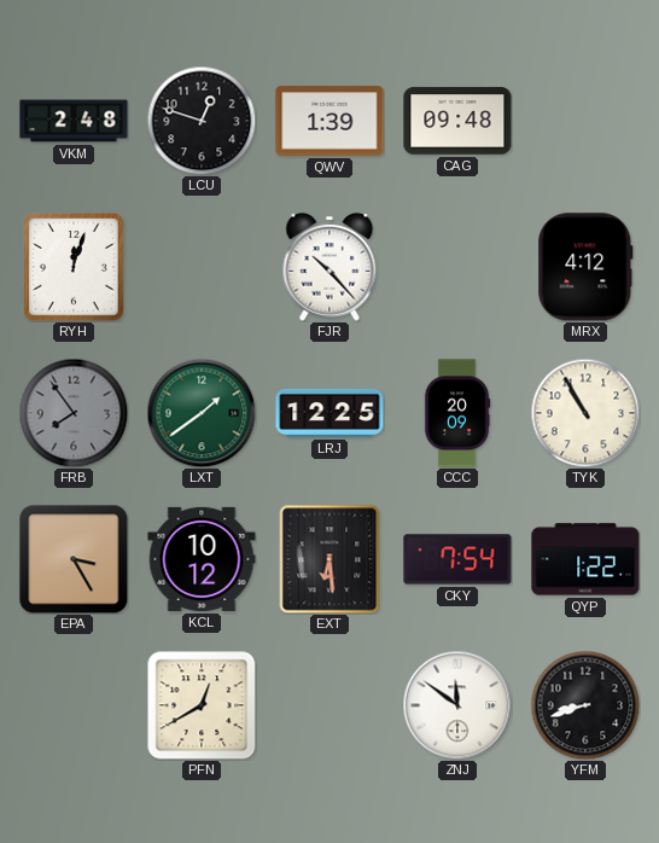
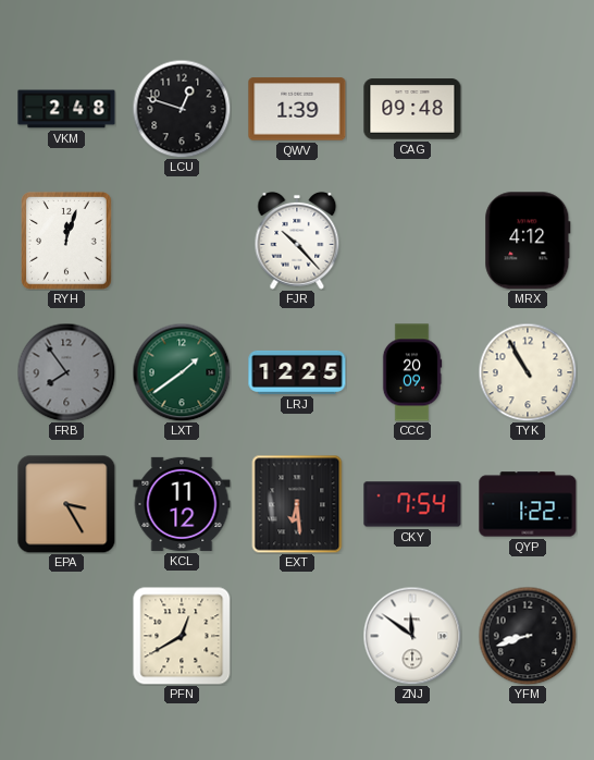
KCL: 10:12 -> 11:12
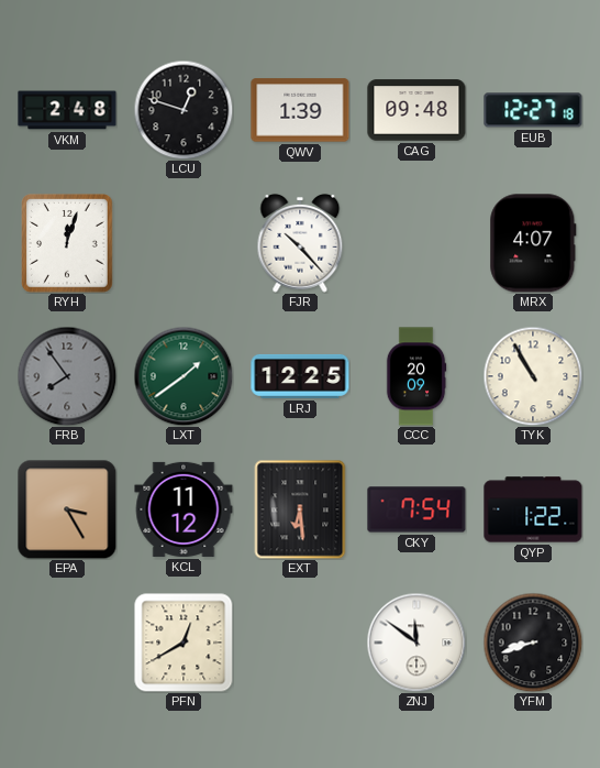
EUB: none -> 12:27
MRX: 4:12 -> 4:07
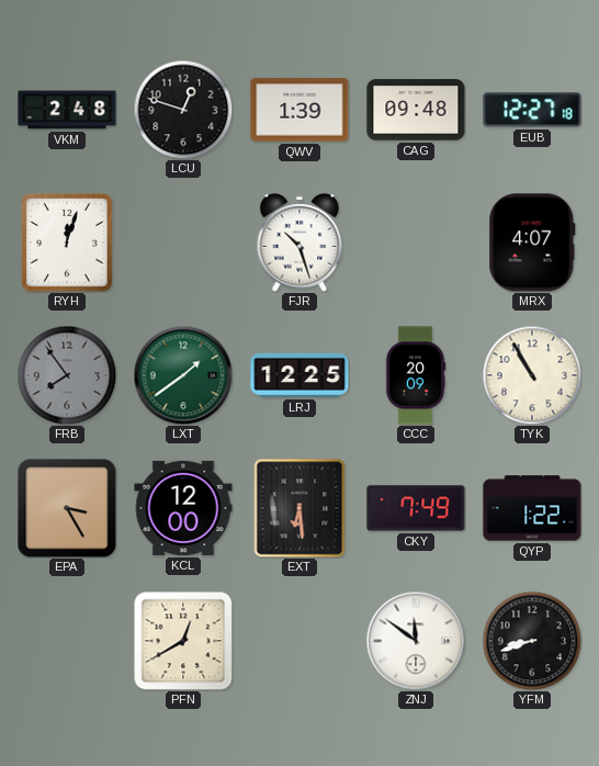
FJR: 10:23 -> 10:27
KCL: 11:12 -> 12:00
CKY: 7:54 -> 7:49
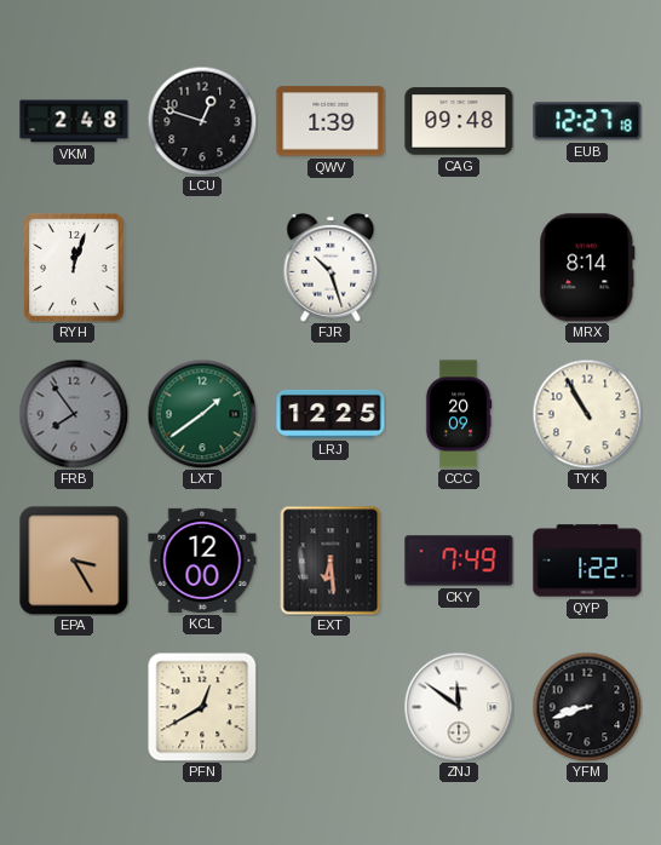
MRX: 4:07 -> 8:14
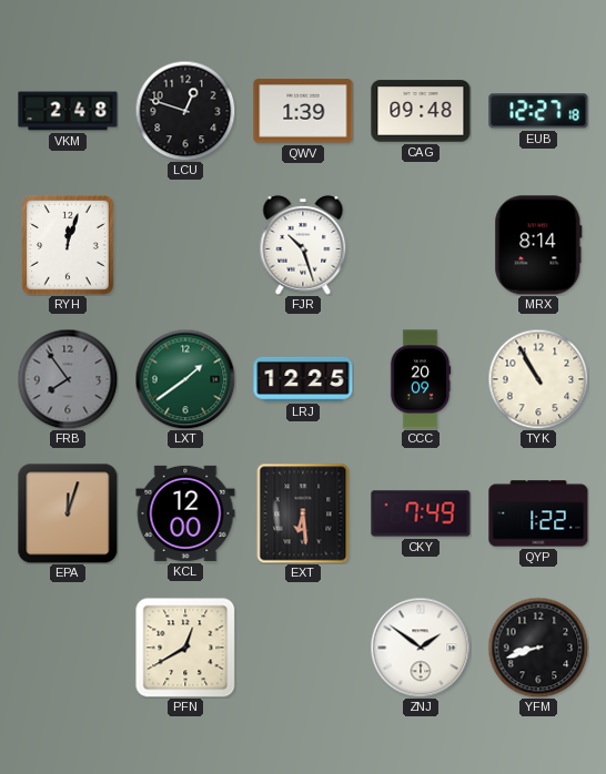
EPA: 3:25 -> 12:03
ZNJ: 11:51 -> 1:51
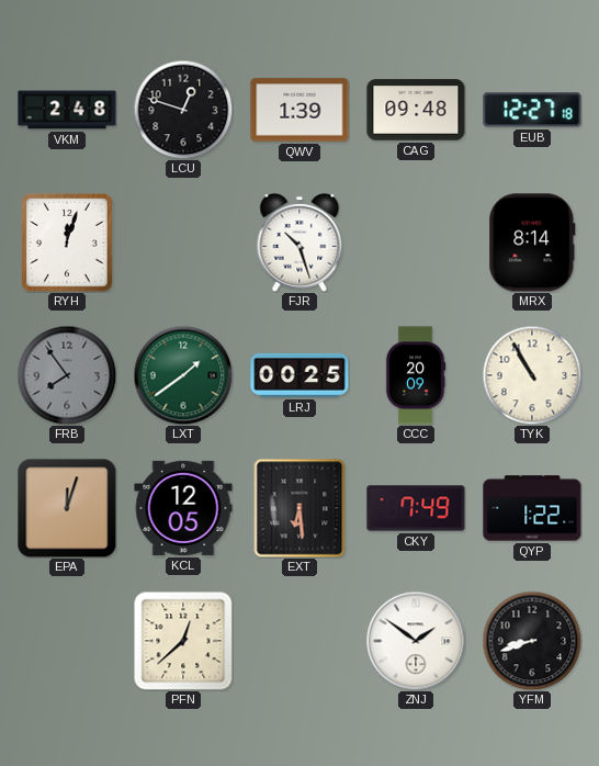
LRJ: 12:25 -> 00:25
KCL: 12:00 -> 12:05
PFN: 12:40 -> 12:38
